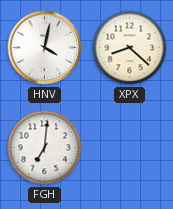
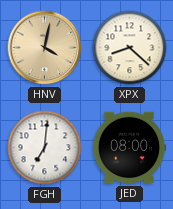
HNV dial: white -> champagne
JED: none -> 08:00
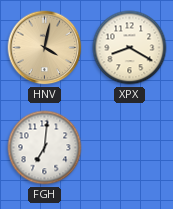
XPX: 8:22 -> 8:20
JED: 08:00 -> none
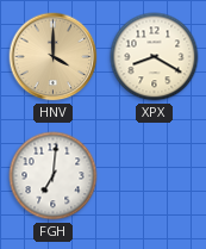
HNV: 4:02 -> 4:00
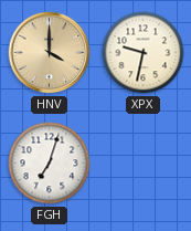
XPX: 8:20 -> 9:32
FGH: 7:01 -> 7:03
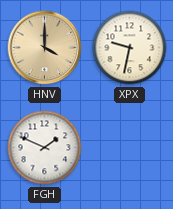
FGH: 7:03 -> 1:49
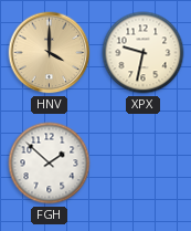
FGH: 1:49 -> 1:52
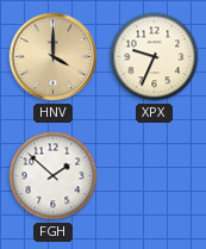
XPX: 9:32 -> 9:34
